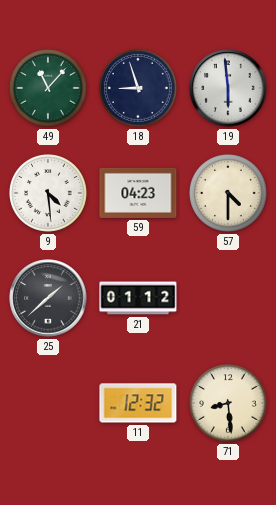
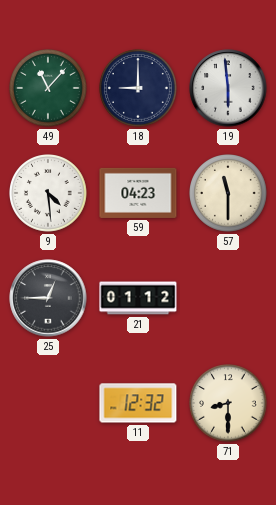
18: 8:57 -> 9:00
57: 4:30 -> 11:30
25: 1:38 -> 12:45
71: 8:29 -> 8:30
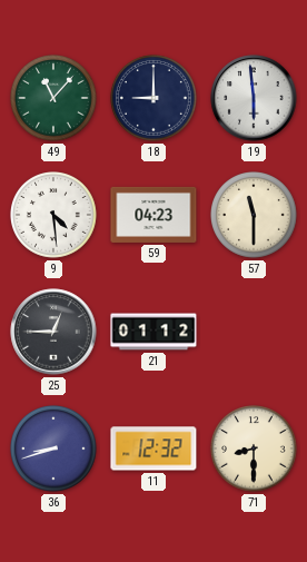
36: none -> 8:42
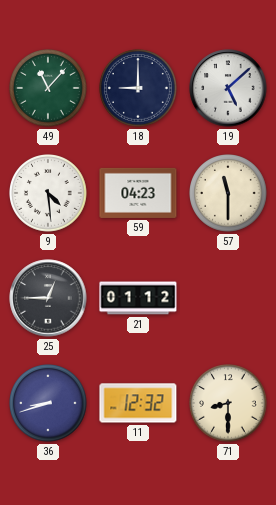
19: 5:59 -> 5:08
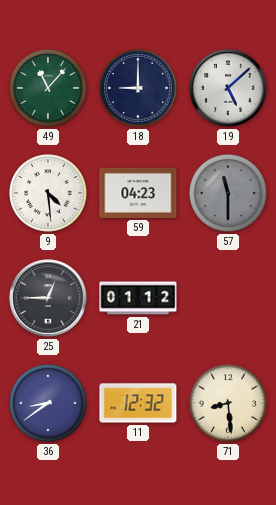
57 dial: cream -> grey
36: 8:42 -> 8:39
71: 8:30 -> 8:29
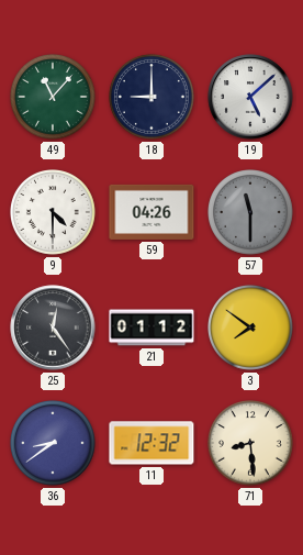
9: 4:29 -> 4:30
59: 04:23 -> 04:26
25: 12:45 -> 12:24
3: none -> 7:51
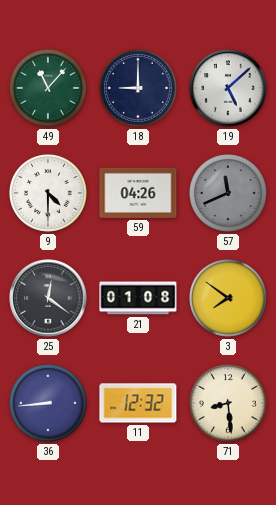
57: 11:30 -> 11:41
25: 12:24 -> 12:21
21: 01:12 -> 01:08
36: 8:39 -> 8:44
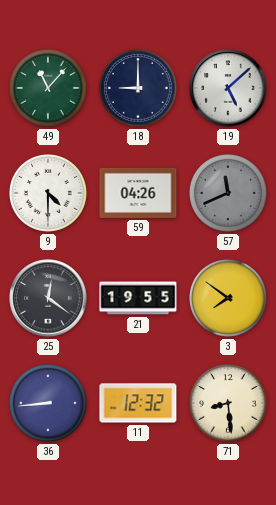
21: 01:08 -> 19:55
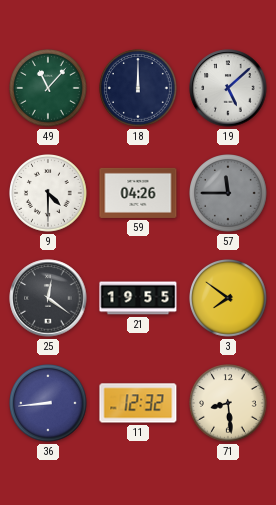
18: 9:00 -> 12:00
57: 11:41 -> 11:45
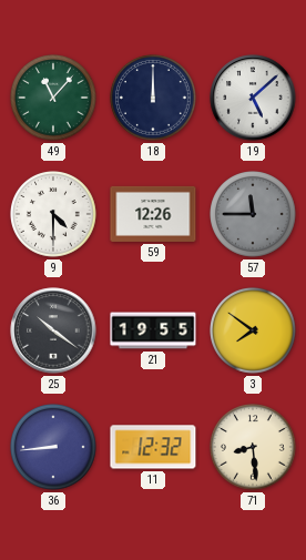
59: 04:26 -> 12:26
25: 12:21 -> 10:21
